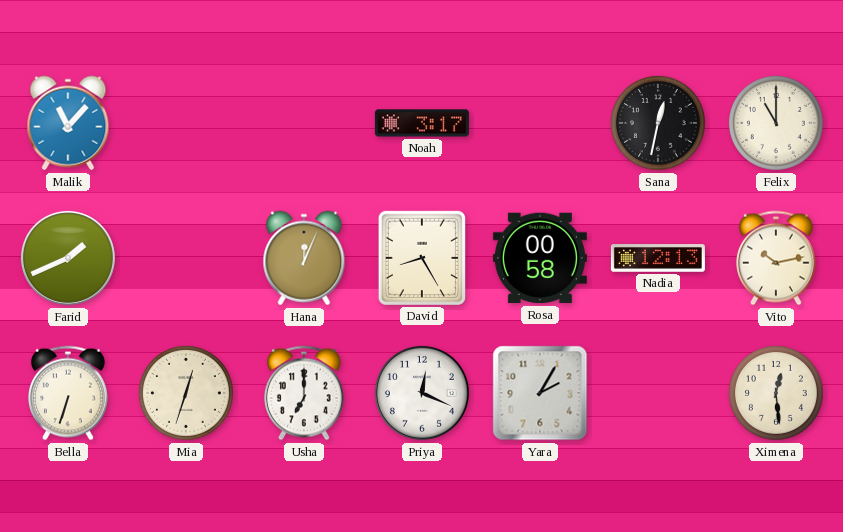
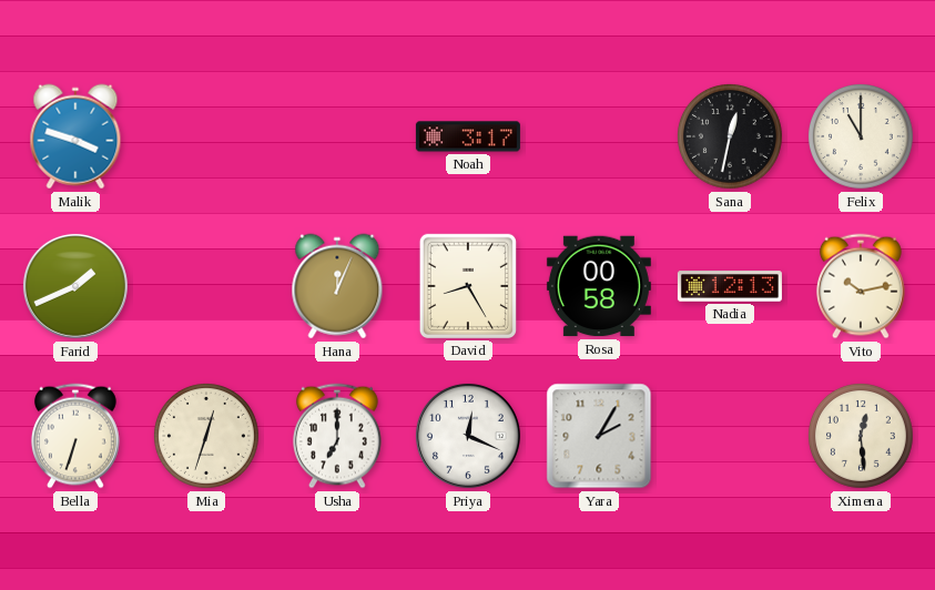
Malik: 11:07 -> 3:48
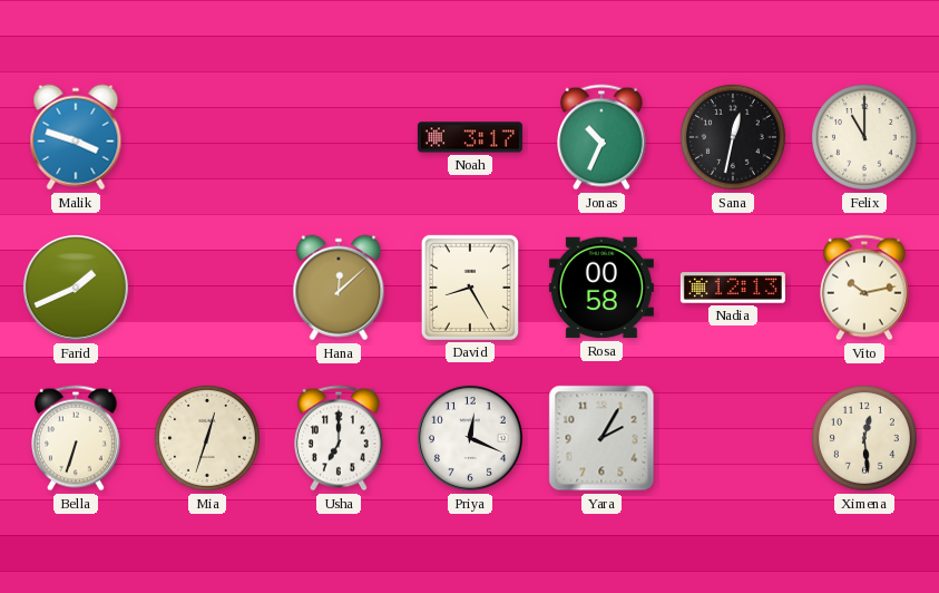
Jonas: none -> 10:34
Hana: 12:04 -> 12:08
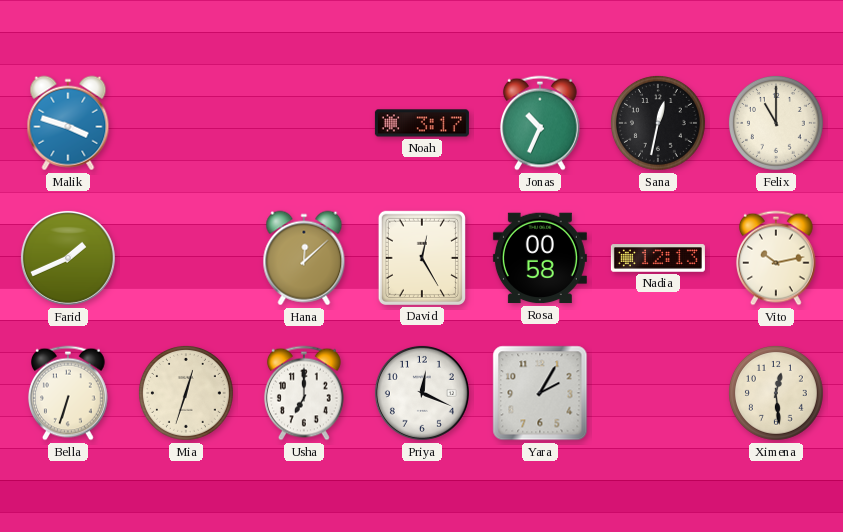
David: 8:25 -> 12:25
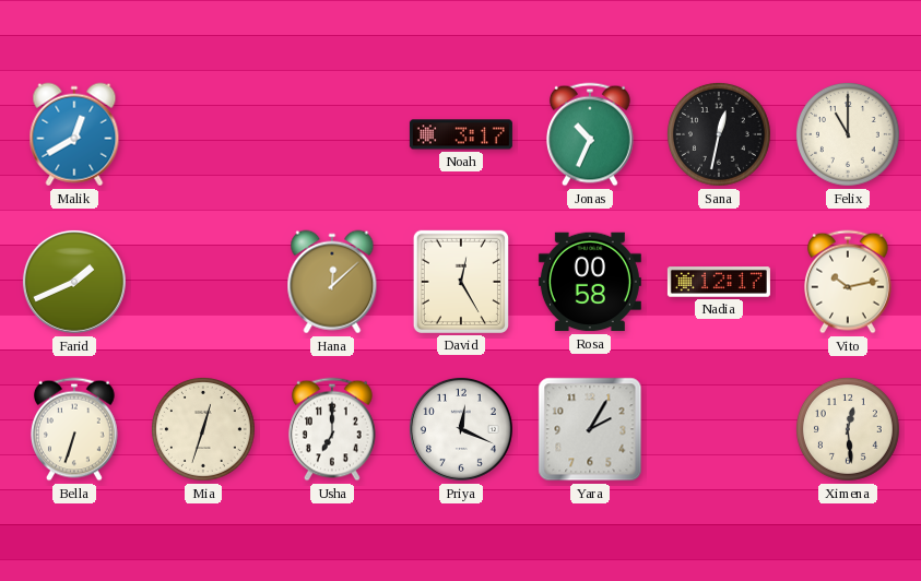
Malik: 3:48 -> 12:40
Nadia: 12:13 -> 12:17
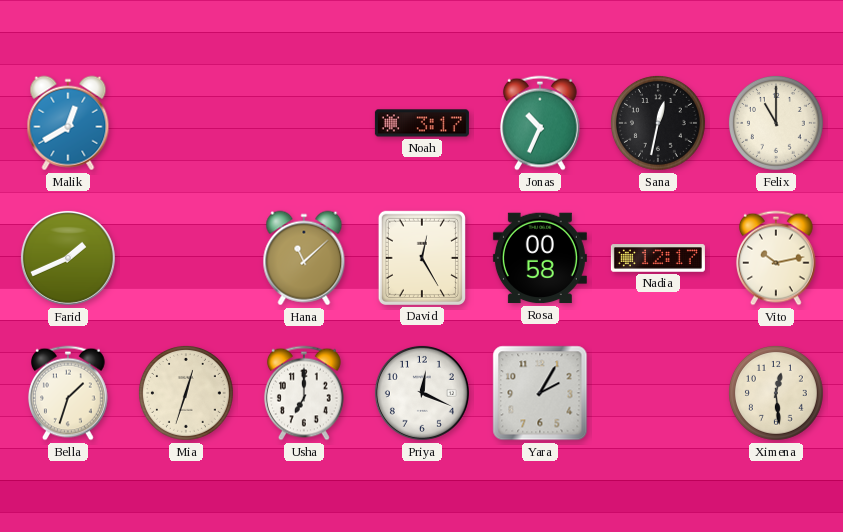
Hana: 12:08 -> 11:08
Bella: 6:33 -> 1:33
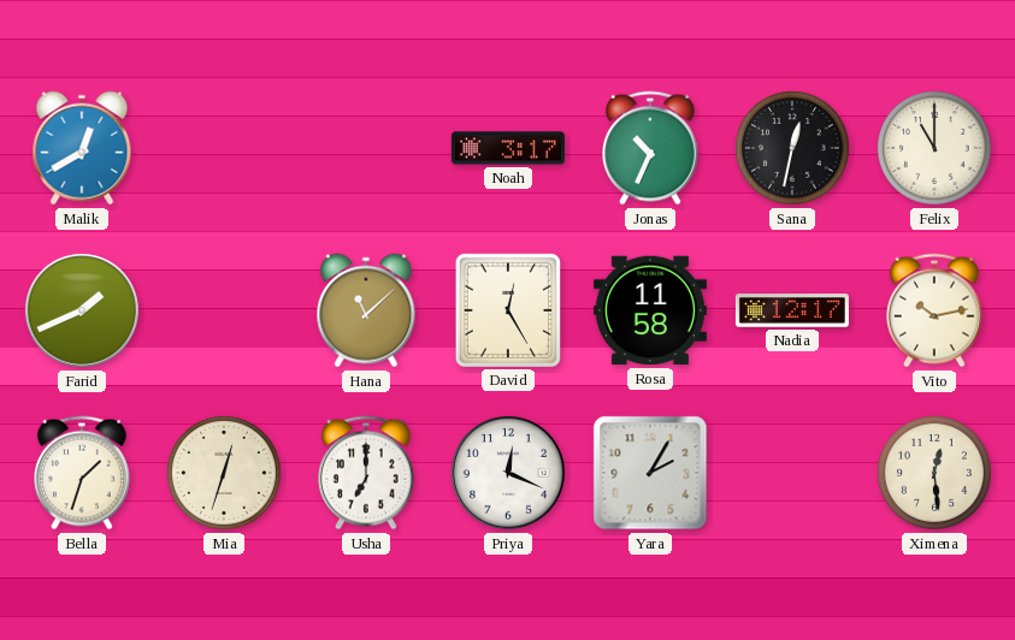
Rosa: 00:58 -> 11:58
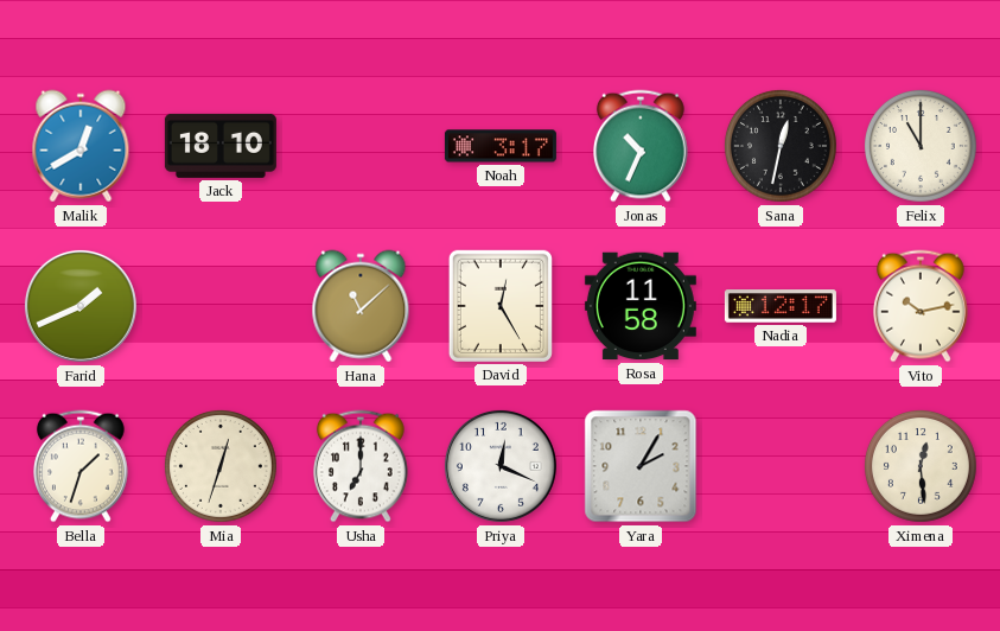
Jack: none -> 18:10
